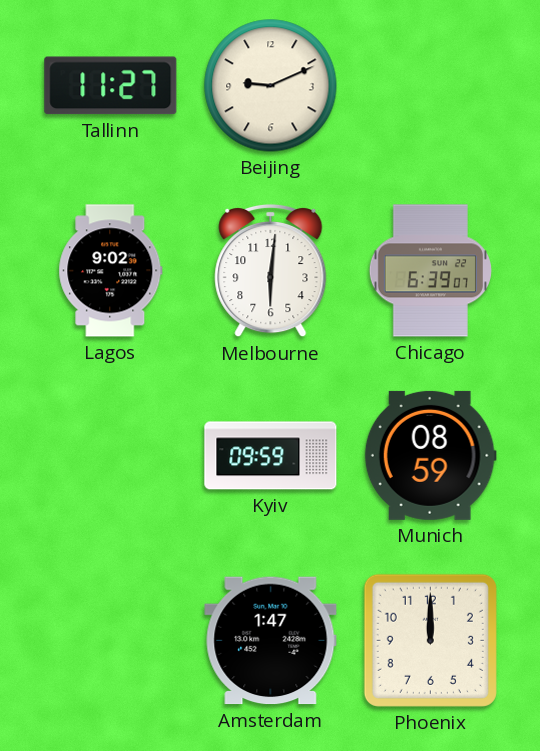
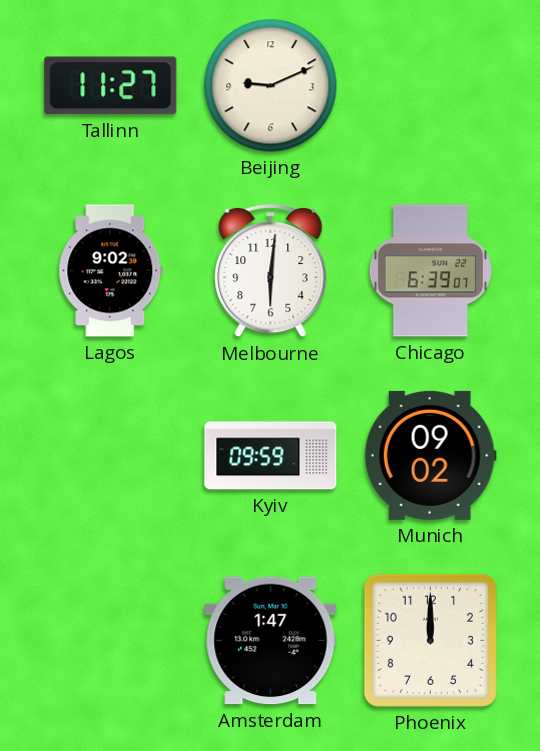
Munich: 08:59 -> 09:02
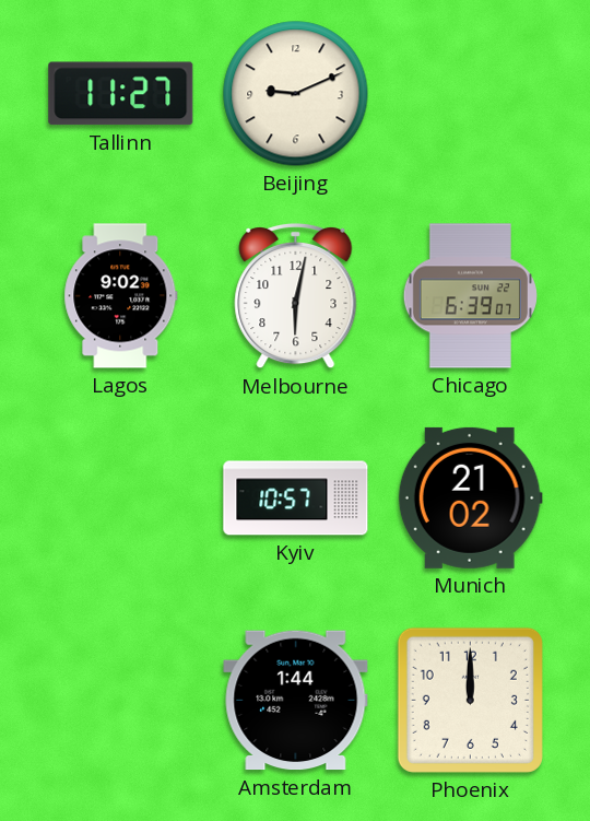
Melbourne: 6:01 -> 6:02
Kyiv: 09:59 -> 10:57
Munich: 09:02 -> 21:02
Amsterdam: 1:47 -> 1:44
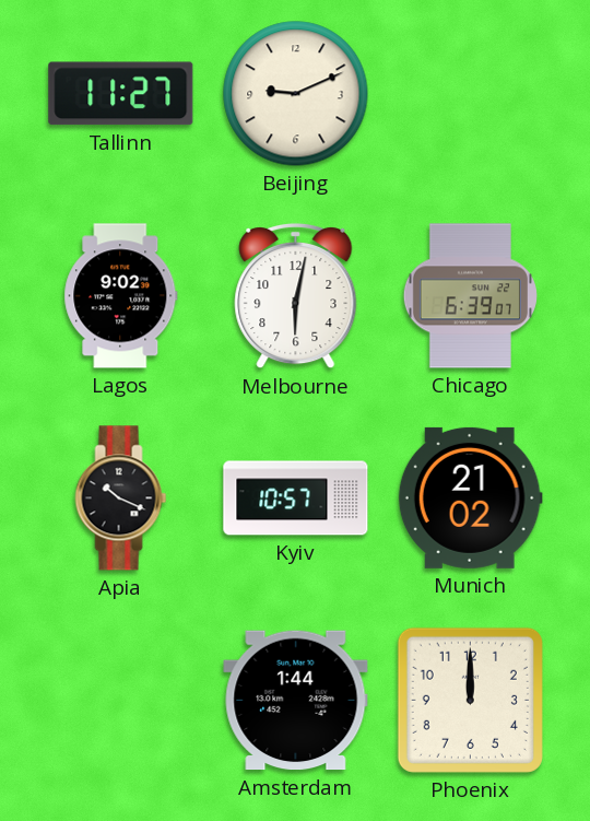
Apia: none -> 10:19
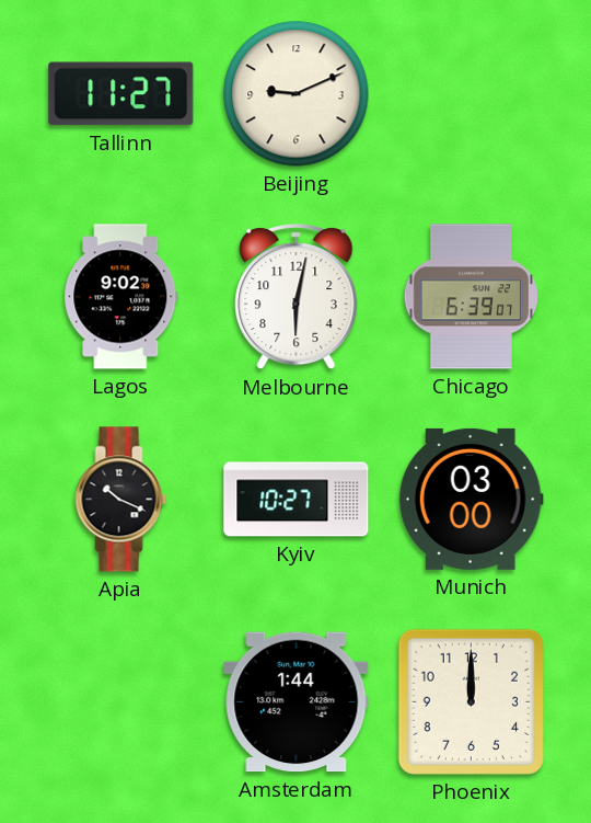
Kyiv: 10:57 -> 10:27
Munich: 21:02 -> 03:00
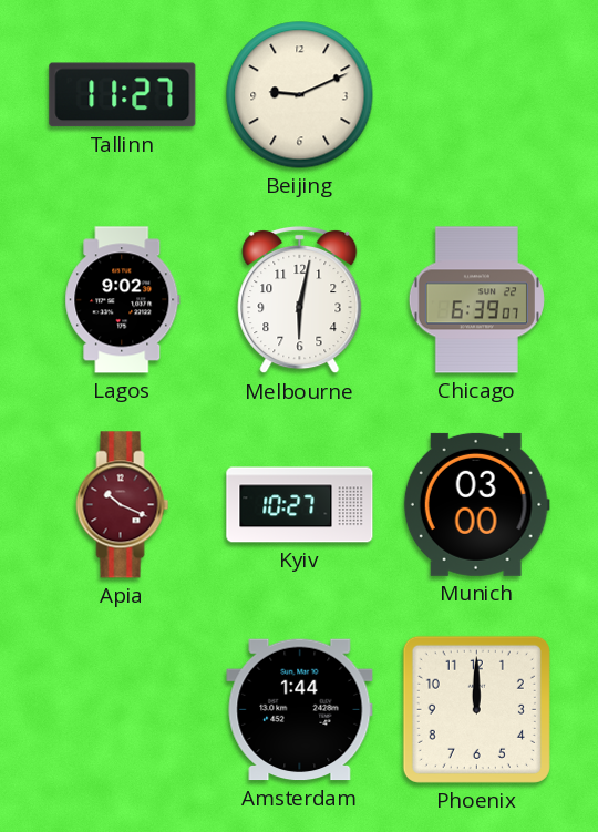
Apia dial: black -> burgundy
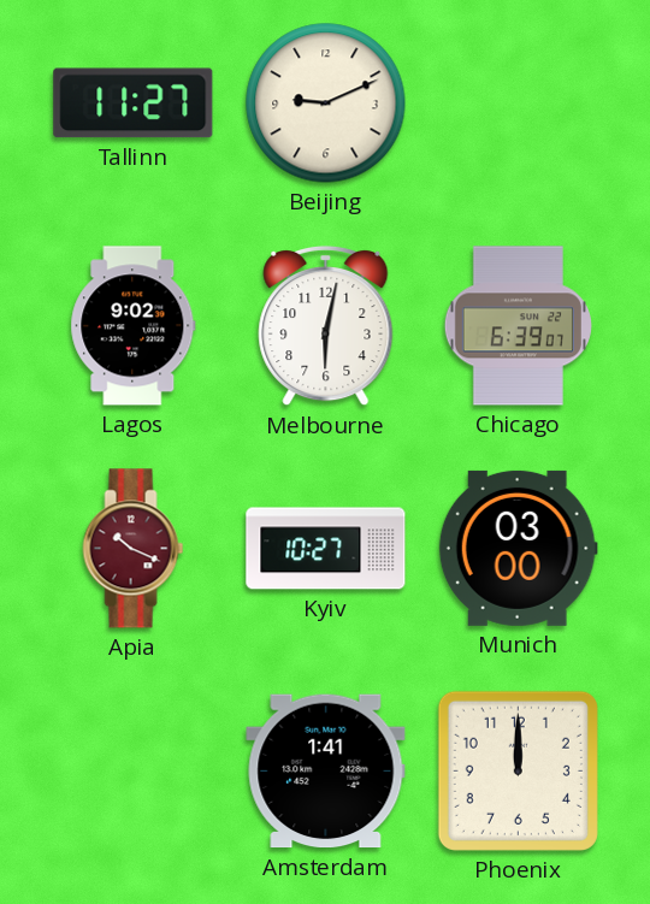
Amsterdam: 1:44 -> 1:41
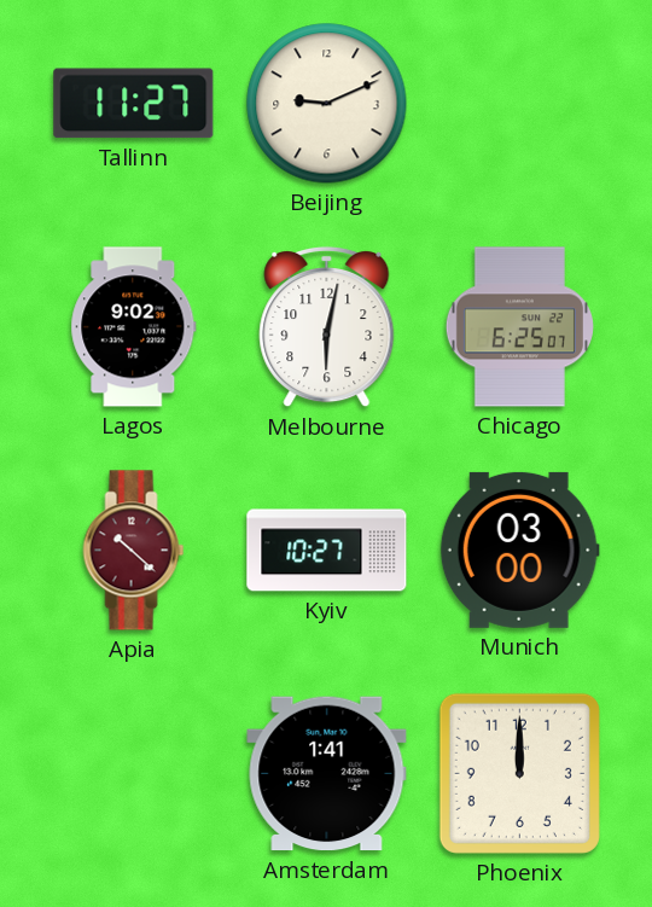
Chicago: 6:39 -> 6:25
Apia: 10:19 -> 10:22
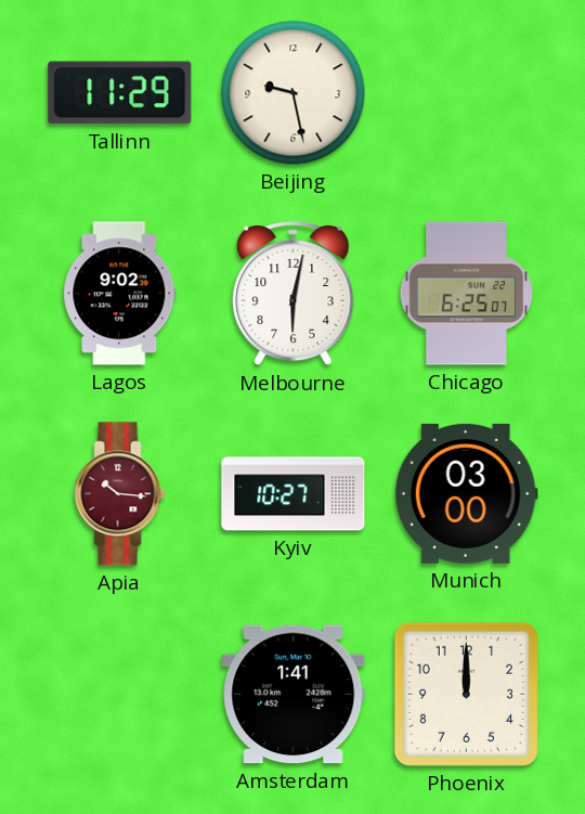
Tallinn: 11:27 -> 11:29
Beijing: 9:11 -> 9:28
Apia: 10:22 -> 10:16
